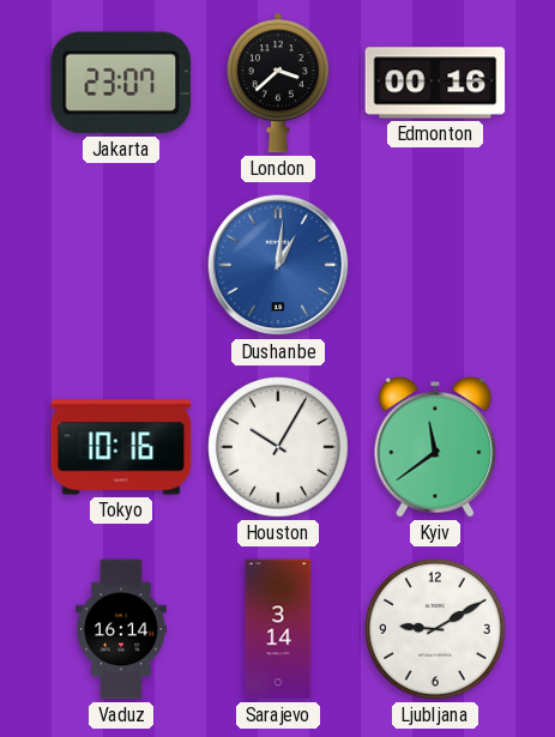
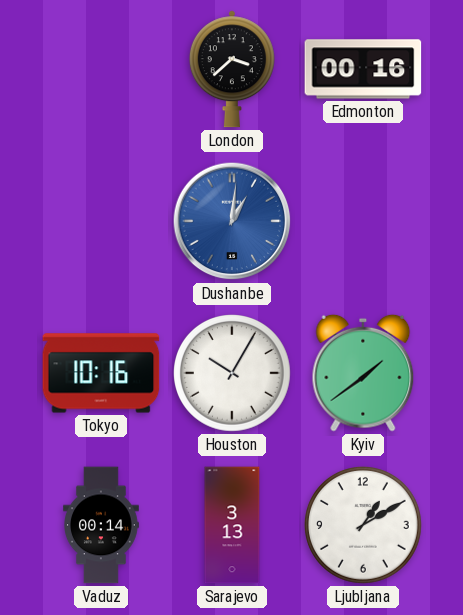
Jakarta: 23:07 -> none
Kyiv: 11:39 -> 1:39
Vaduz: 16:14 -> 00:14
Sarajevo: 3:14 -> 3:13
Ljubljana: 9:10 -> 1:10
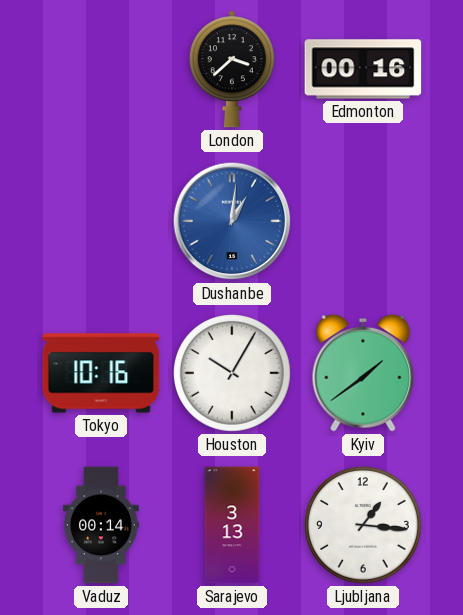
Ljubljana: 1:10 -> 1:16
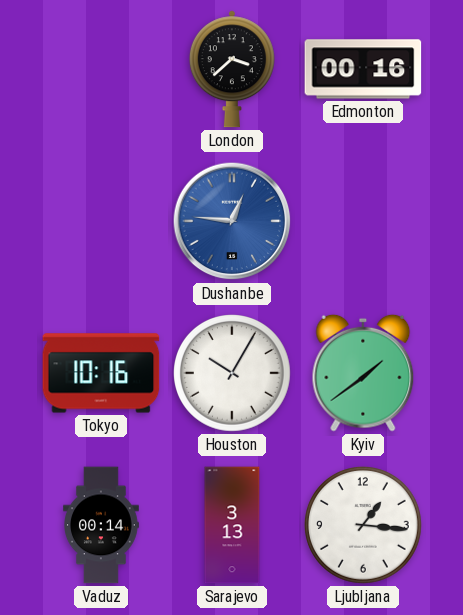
Dushanbe: 1:01 -> 12:46
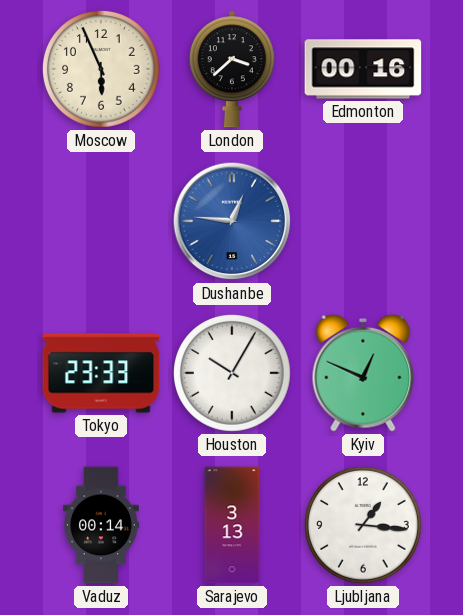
Moscow: none -> 5:56
Tokyo: 10:16 -> 23:33
Kyiv: 1:39 -> 12:49
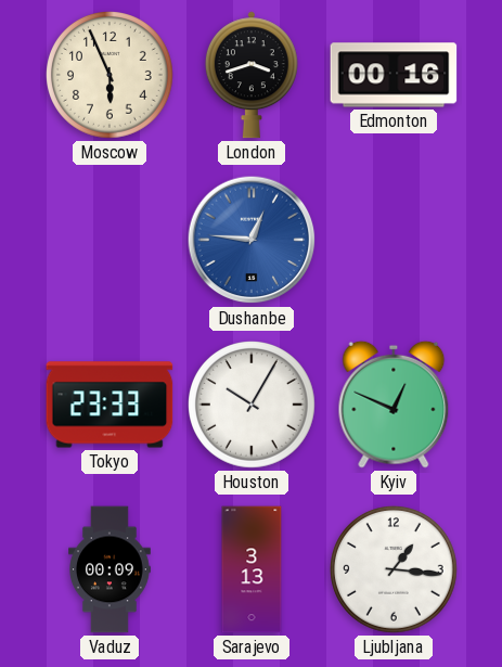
London: 3:38 -> 3:42
Vaduz: 00:14 -> 00:09
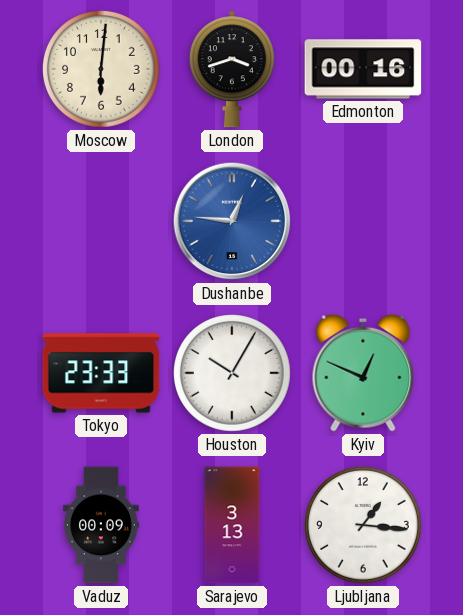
Moscow: 5:56 -> 6:01
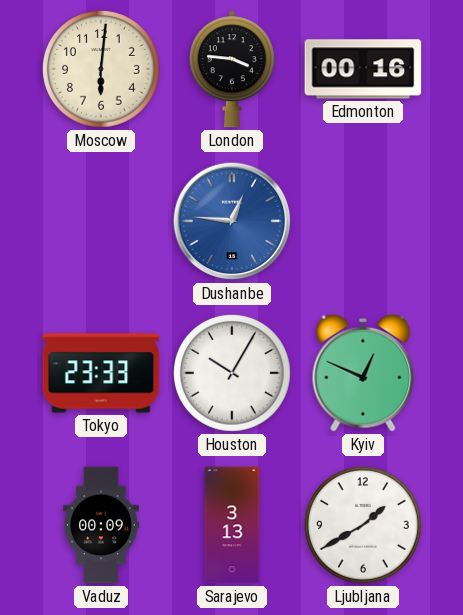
London: 3:42 -> 3:46
Ljubljana: 1:16 -> 1:40
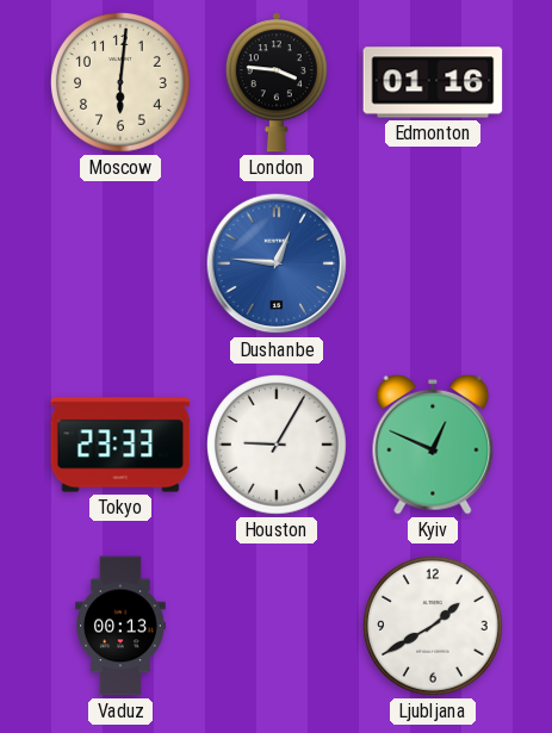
Edmonton: 00:16 -> 01:16
Houston: 10:05 -> 9:05
Vaduz: 00:09 -> 00:13
Sarajevo: 3:13 -> none
